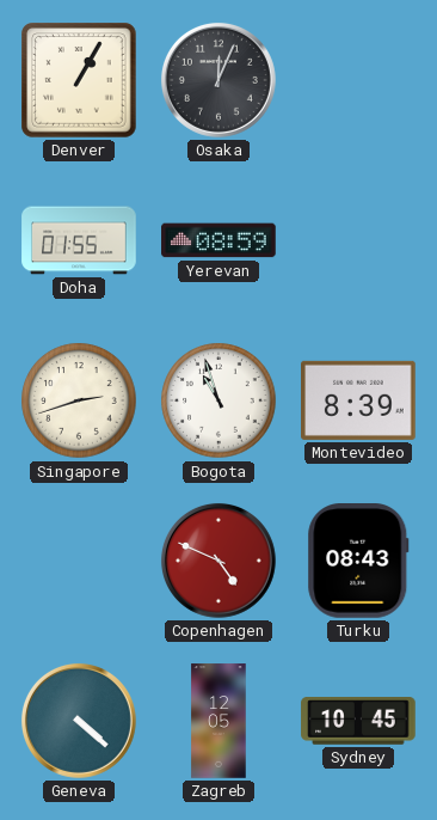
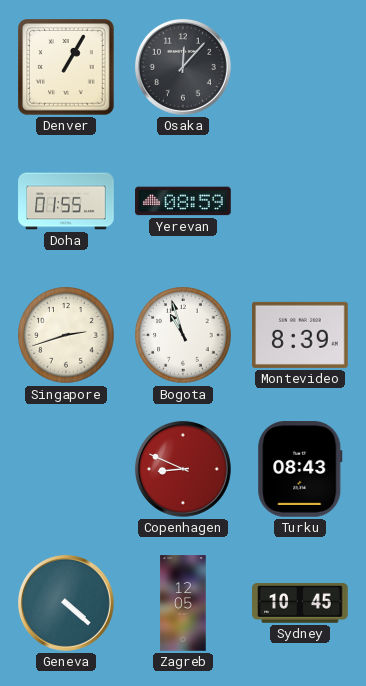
Osaka: 12:04 -> 12:07
Copenhagen: 4:49 -> 8:49
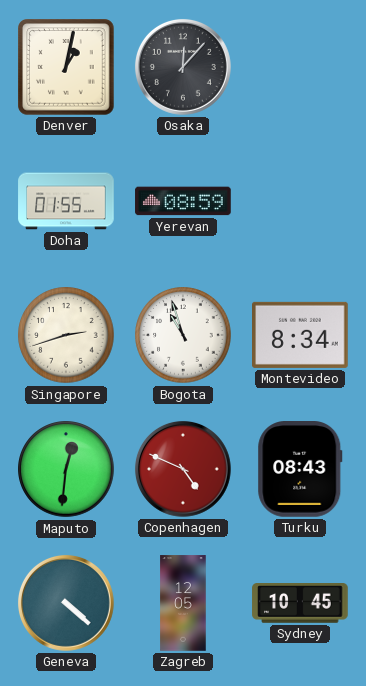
Denver: 1:05 -> 1:02
Montevideo: 8:39 -> 8:34
Maputo: none -> 12:31
Copenhagen: 8:49 -> 4:49
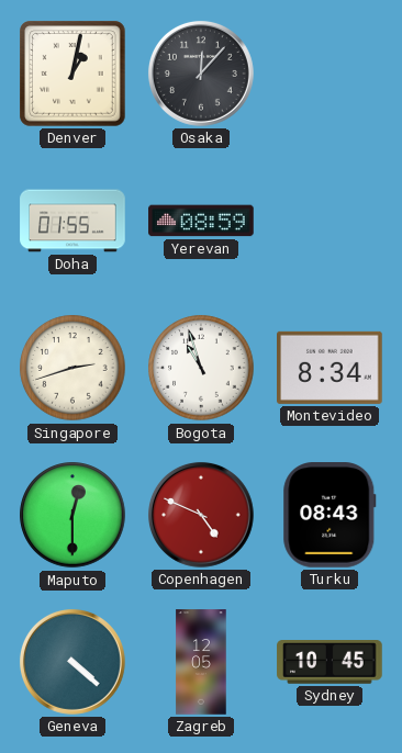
Maputo: 12:31 -> 12:30
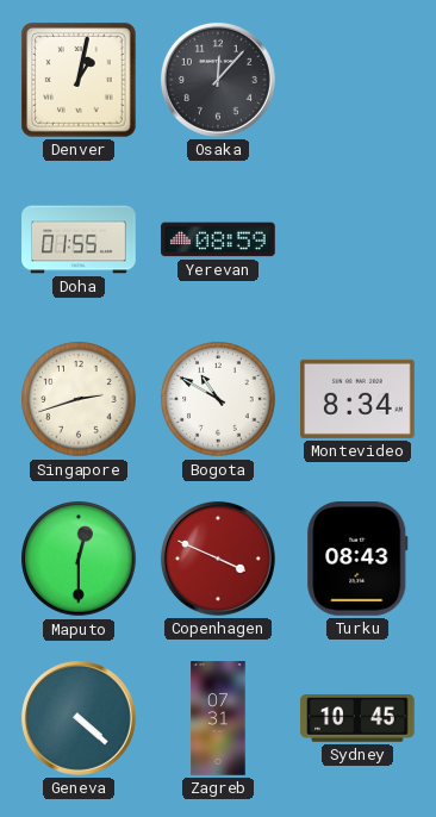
Bogota: 10:57 -> 10:50
Copenhagen: 4:49 -> 3:49
Zagreb: 12:05 -> 07:31
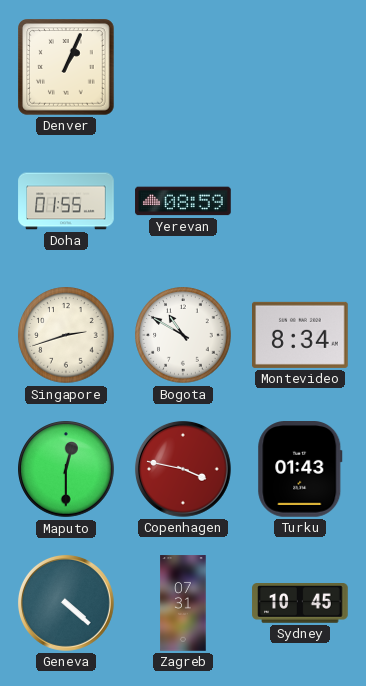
Denver: 1:02 -> 1:04
Osaka: 12:07 -> none
Copenhagen: 3:49 -> 3:47
Turku: 08:43 -> 01:43
